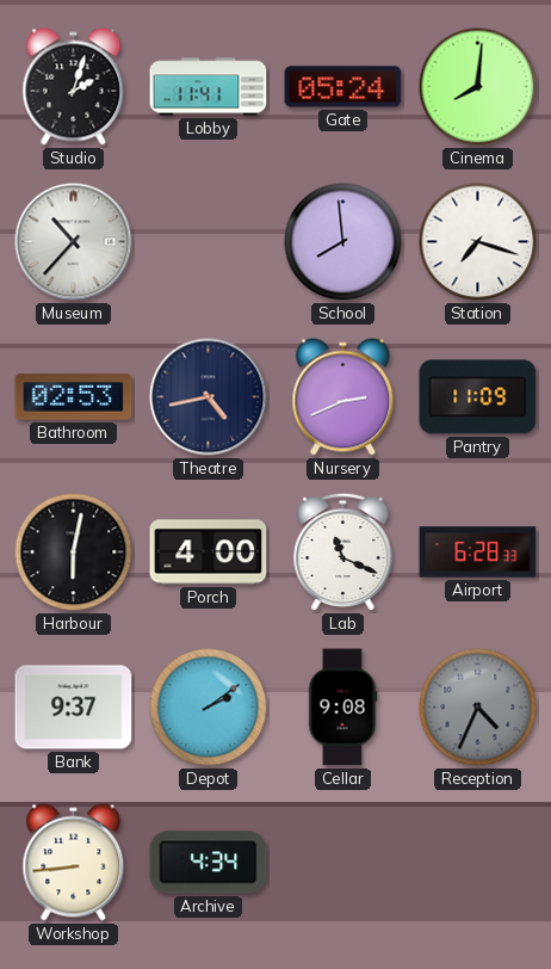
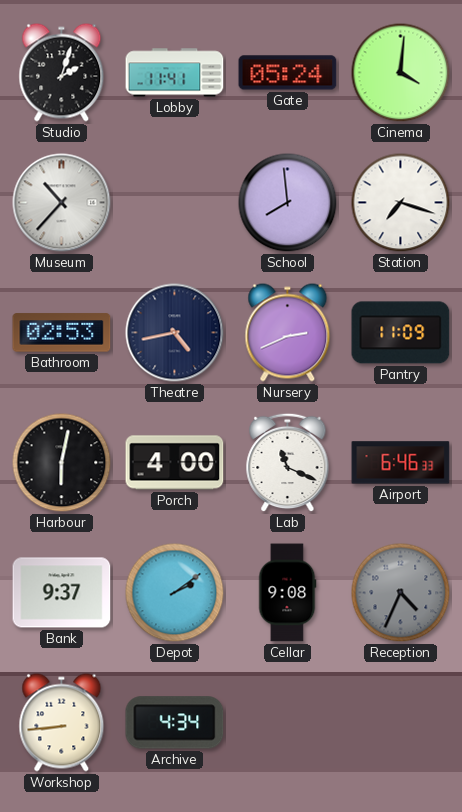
Cinema: 8:01 -> 4:01
Airport: 6:28 -> 6:46
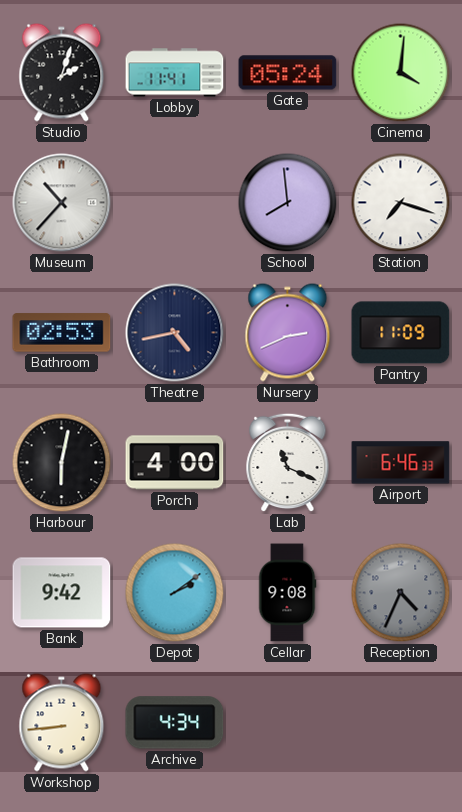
Bank: 9:37 -> 9:42
